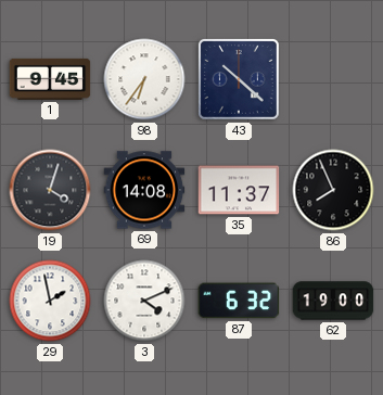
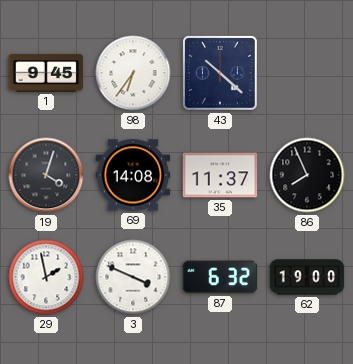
3: 4:11 -> 3:49
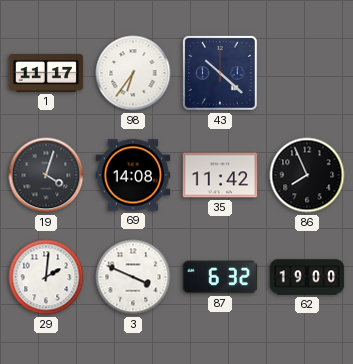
1: 9:45 -> 11:17
35: 11:37 -> 11:42
29: 1:58 -> 2:01
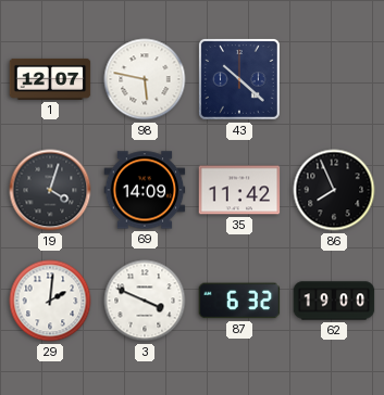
1: 11:17 -> 12:07
98: 6:36 -> 5:47
69: 14:08 -> 14:09
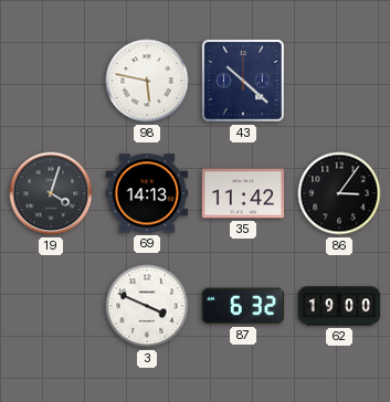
1: 12:07 -> none
69: 14:09 -> 14:13
86: 7:56 -> 3:06
29: 2:01 -> none
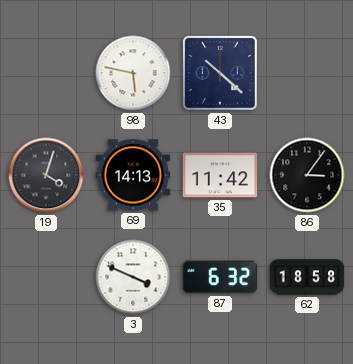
62: 19:00 -> 18:58
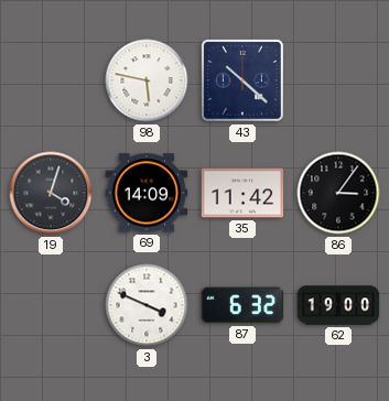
69: 14:13 -> 14:09
62: 18:58 -> 19:00
